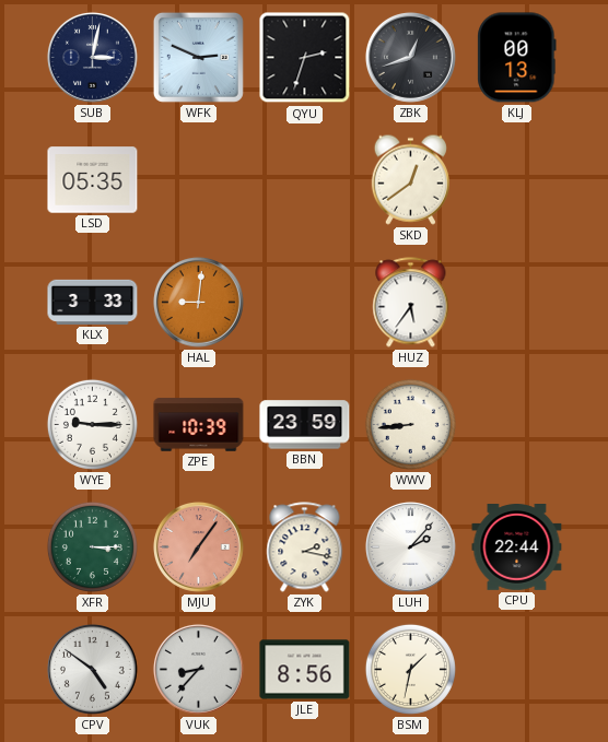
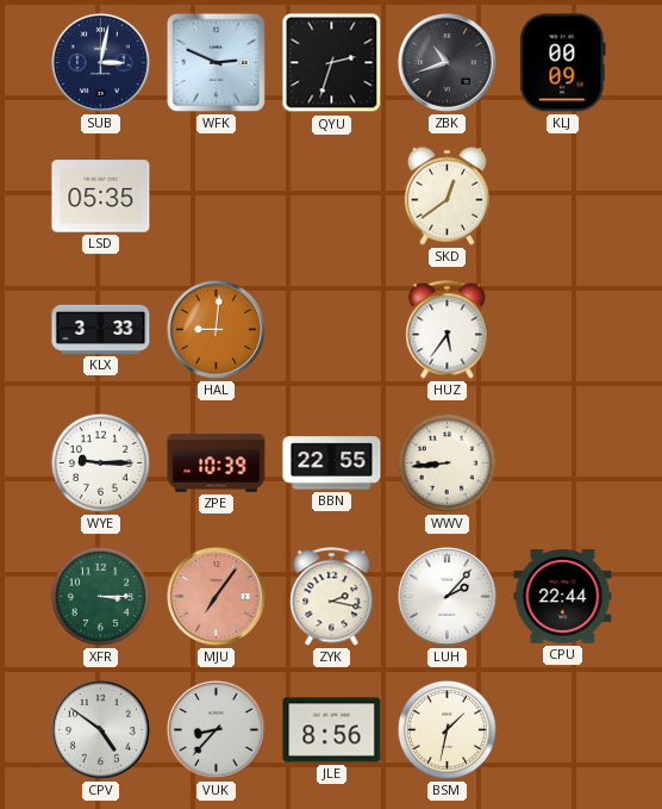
ZBK: 12:42 -> 10:42
KLJ: 00:13 -> 00:09
BBN: 23:59 -> 22:55
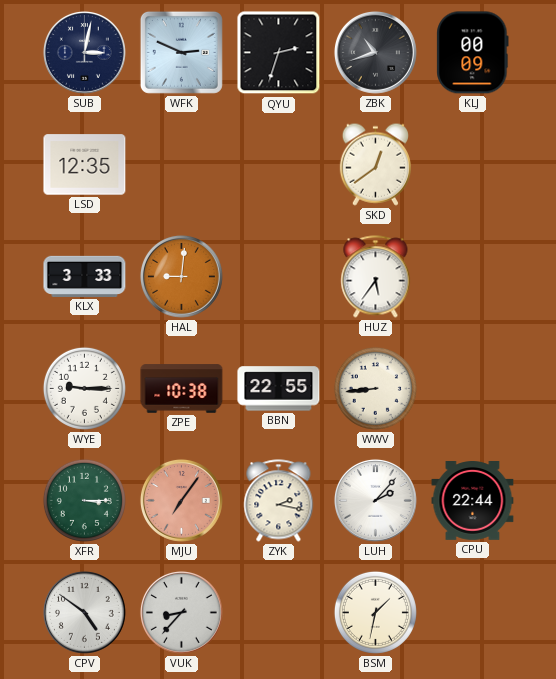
LSD: 05:35 -> 12:35
ZPE: 10:39 -> 10:38
JLE: 8:56 -> none
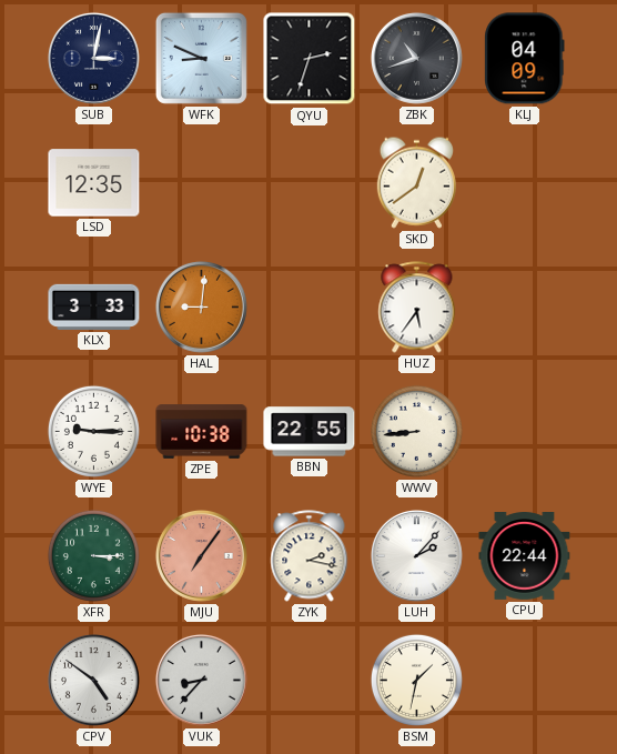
WFK: 2:49 -> 8:49
KLJ: 00:09 -> 04:09
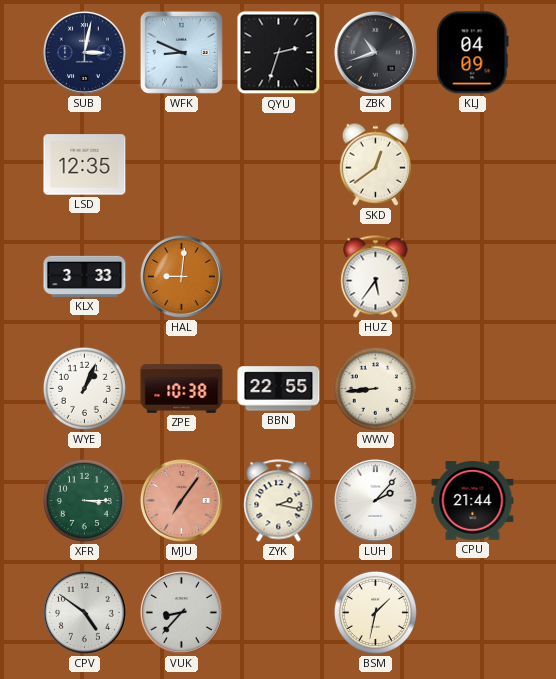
WYE: 9:15 -> 1:04
CPU: 22:44 -> 21:44
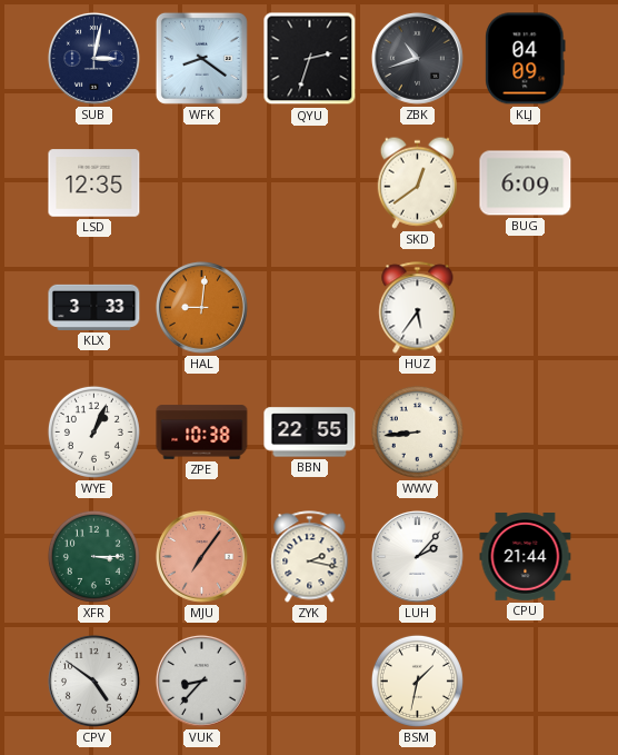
WFK: 8:49 -> 8:21
BUG: none -> 6:09
